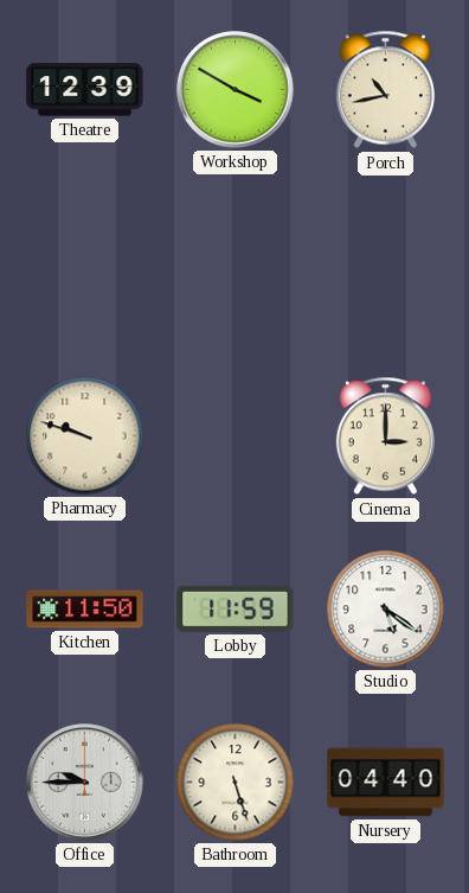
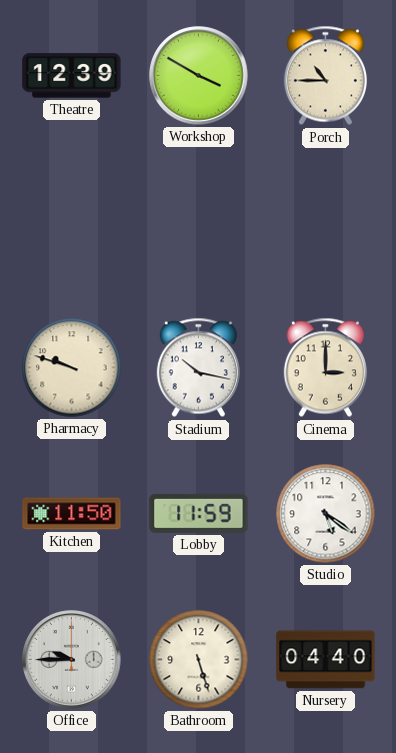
Porch: 10:43 -> 10:45
Stadium: none -> 10:17
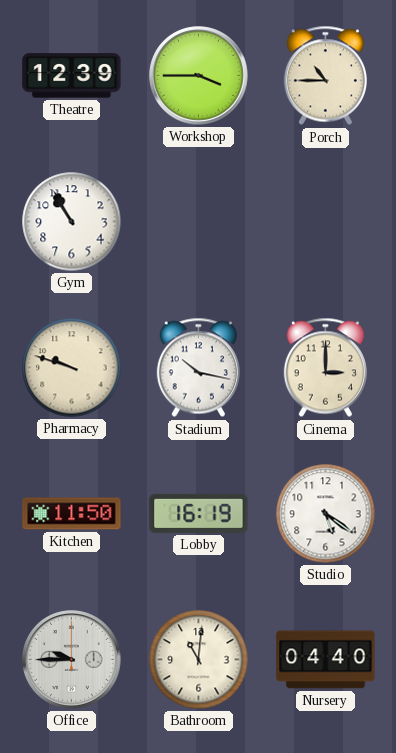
Workshop: 3:50 -> 3:45
Gym: none -> 10:55
Lobby: 11:59 -> 16:19
Bathroom: 5:27 -> 11:01
